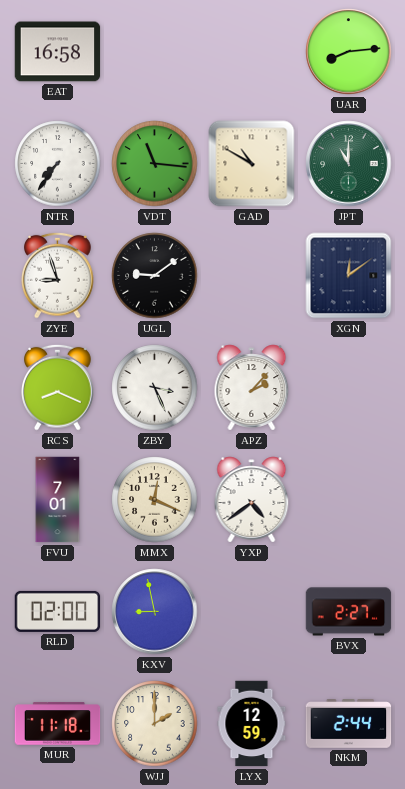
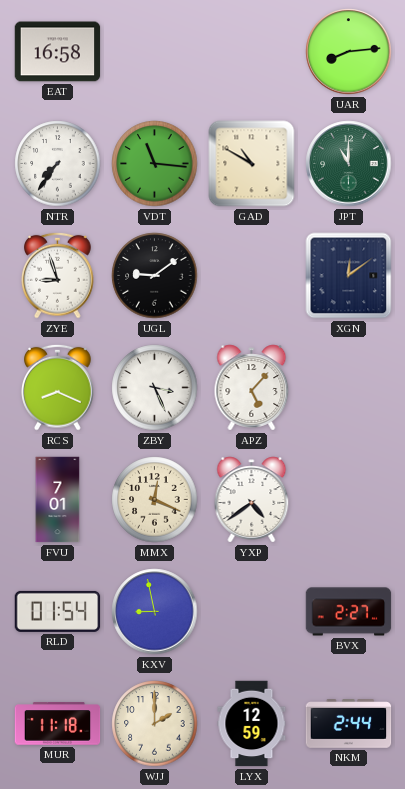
APZ: 2:07 -> 5:07
RLD: 02:00 -> 01:54
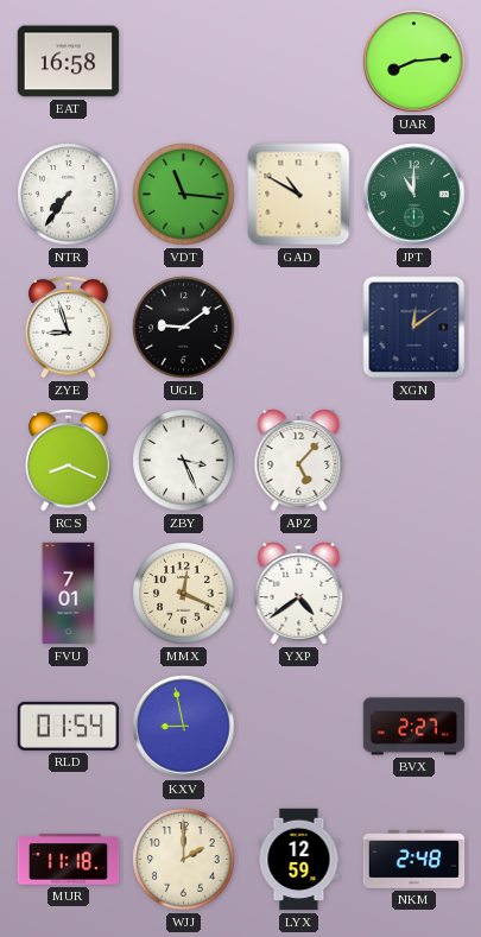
NKM: 2:44 -> 2:48
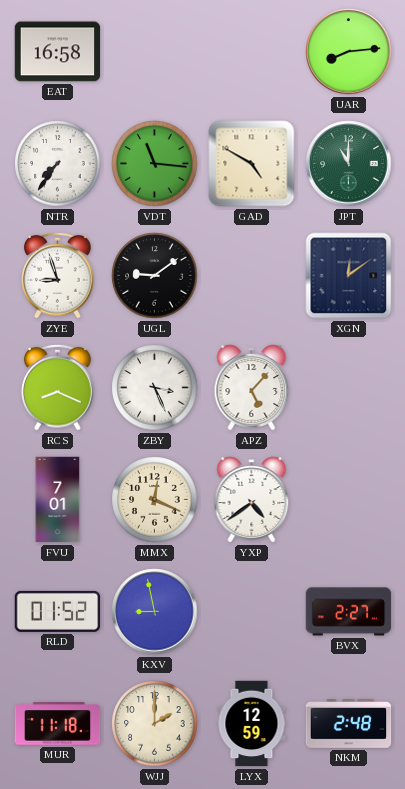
GAD: 10:50 -> 4:50
RLD: 01:54 -> 01:52
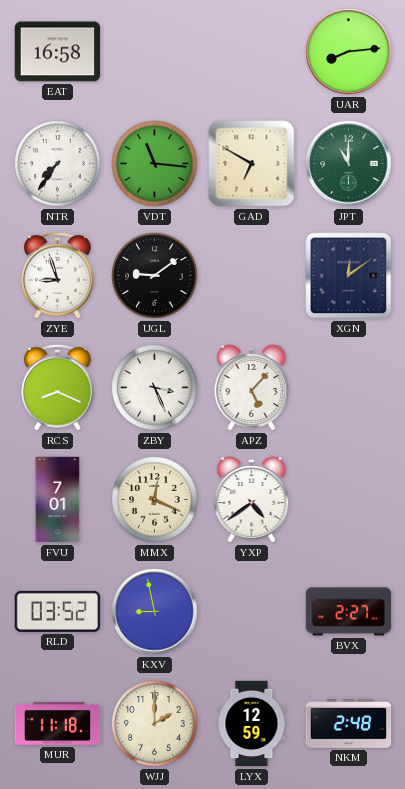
GAD: 4:50 -> 6:50
RLD: 01:52 -> 03:52
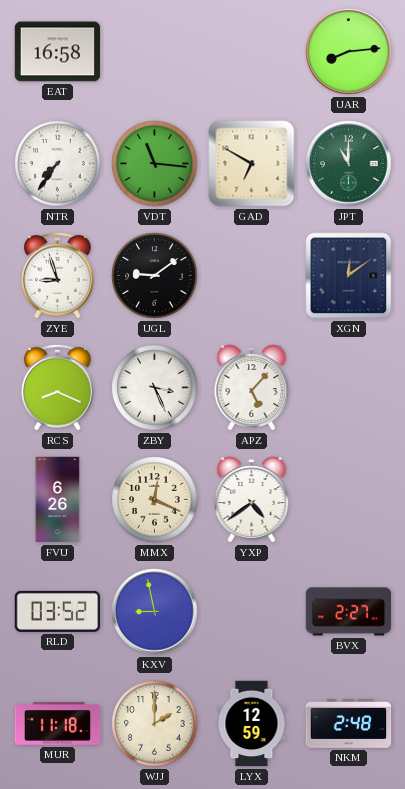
FVU: 7:01 -> 6:26
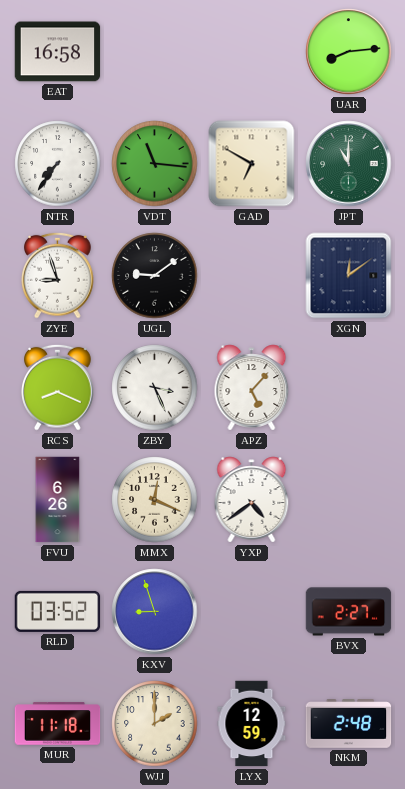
KXV: 8:58 -> 8:57
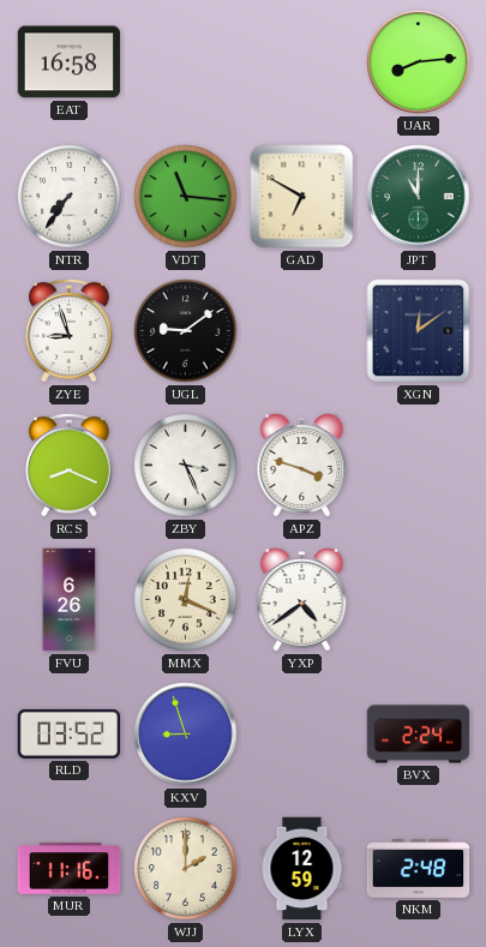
APZ: 5:07 -> 3:48
BVX: 2:27 -> 2:24
MUR: 11:18 -> 11:16
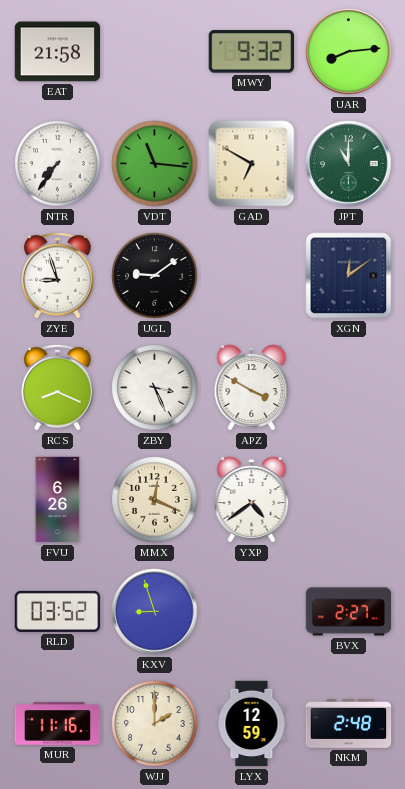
EAT: 16:58 -> 21:58
MWY: none -> 9:32
APZ: 3:48 -> 3:50
BVX: 2:24 -> 2:27
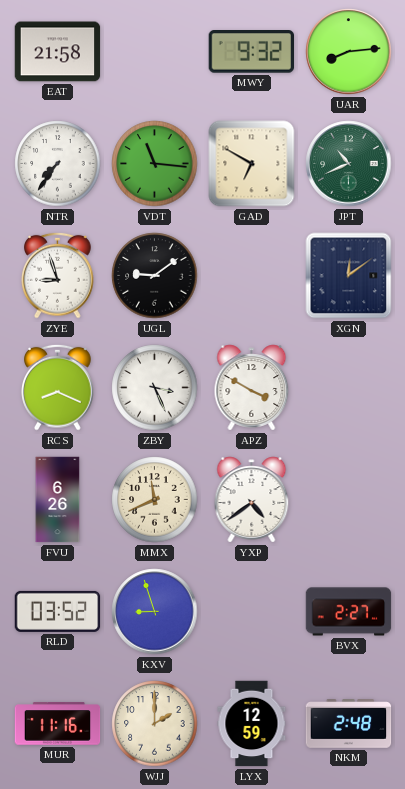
JPT: 11:00 -> 10:41
MMX: 12:19 -> 11:41
